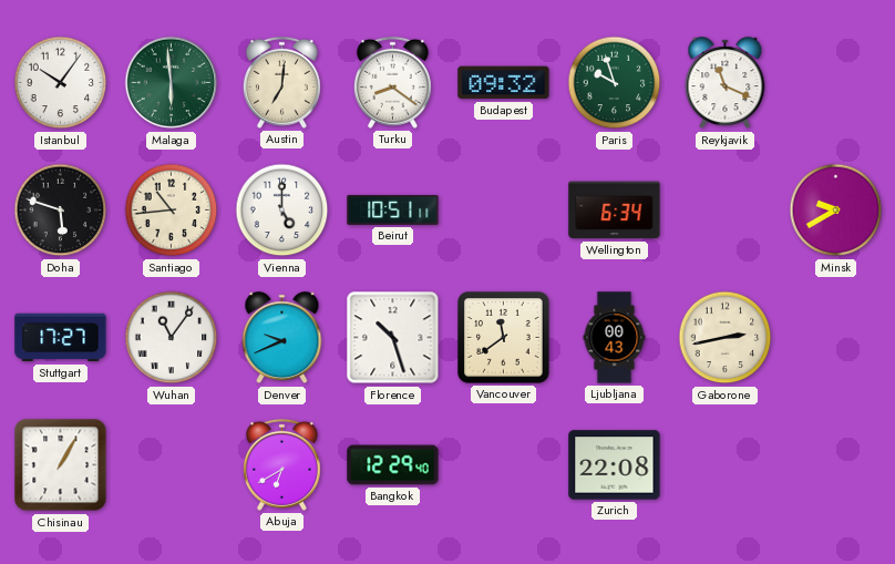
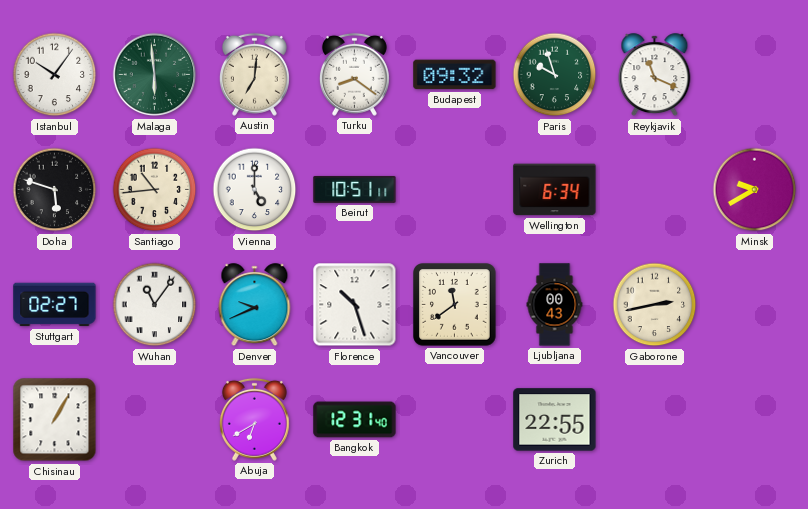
Stuttgart: 17:27 -> 02:27
Bangkok: 12:29 -> 12:31
Zurich: 22:08 -> 22:55
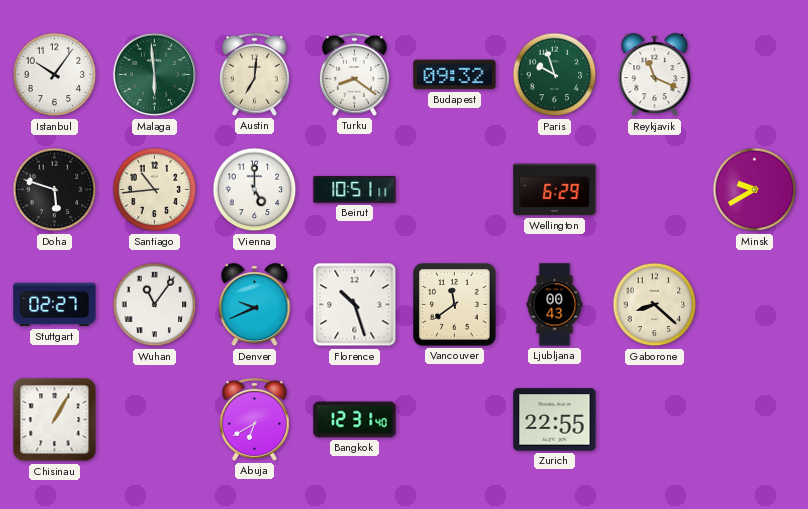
Wellington: 6:34 -> 6:29
Gaborone: 2:43 -> 8:22
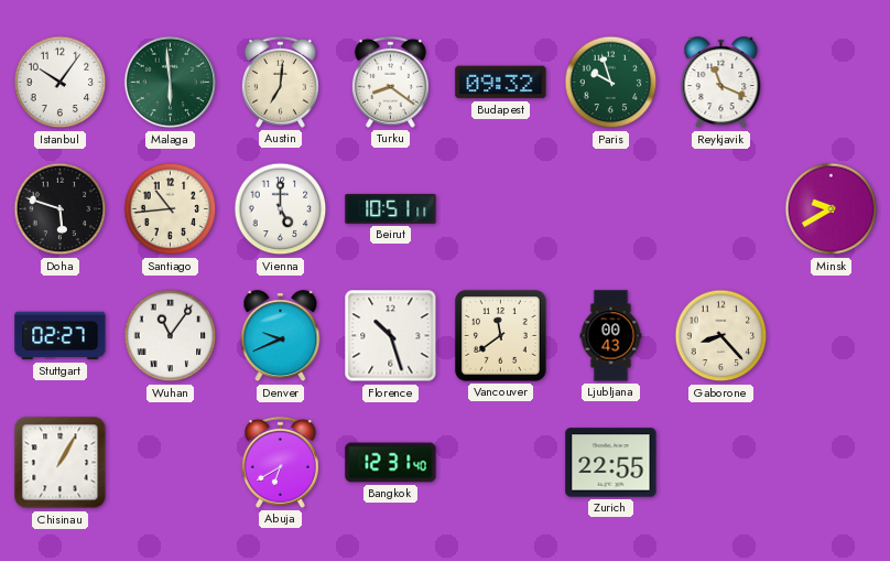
Wellington: 6:29 -> none
Gaborone: 8:22 -> 8:23
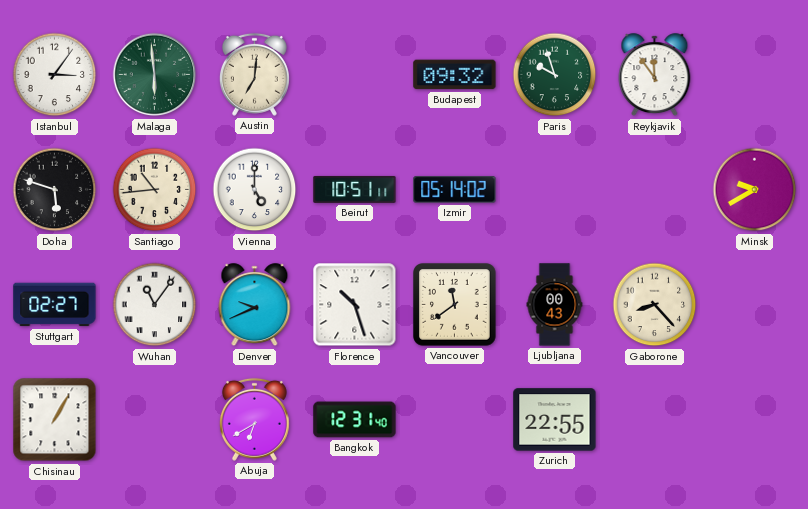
Istanbul: 10:06 -> 3:06
Turku: 8:21 -> none
Reykjavik: 11:19 -> 11:54
Izmir: none -> 05:14
